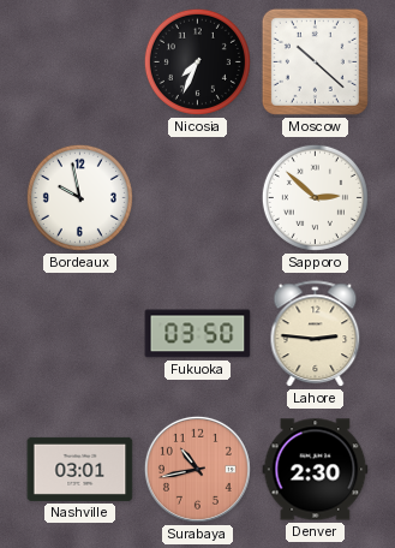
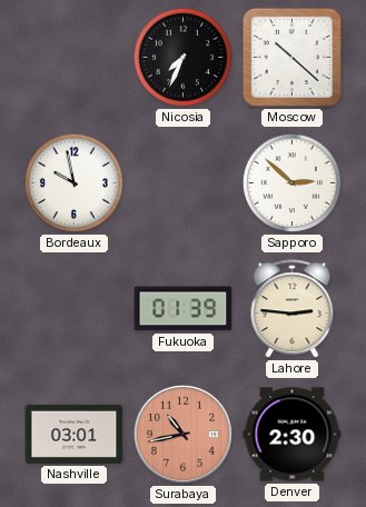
Fukuoka: 03:50 -> 01:39
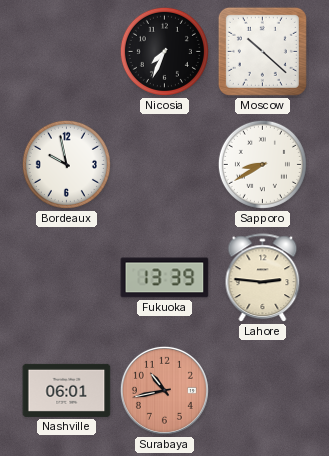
Sapporo: 2:52 -> 8:40
Fukuoka: 01:39 -> 13:39
Nashville: 03:01 -> 06:01
Denver: 2:30 -> none
